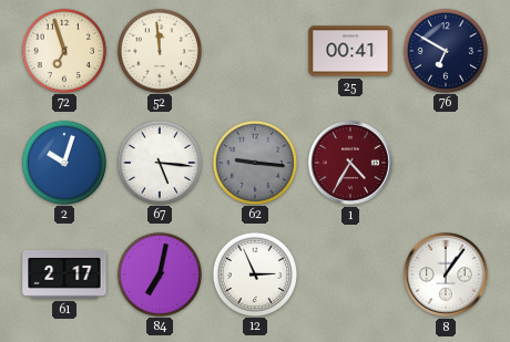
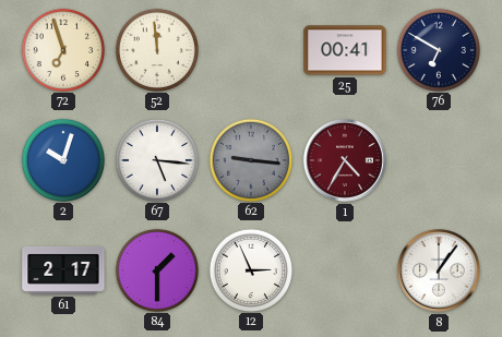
84: 7:02 -> 1:30
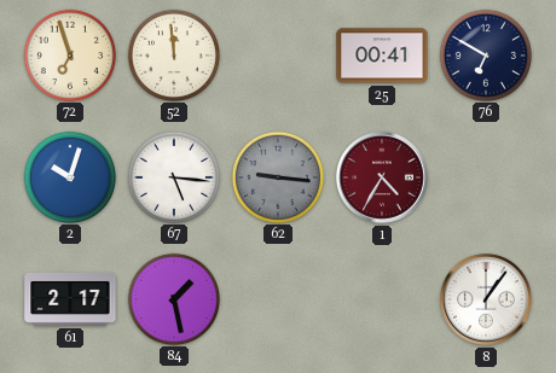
84: 1:30 -> 1:28
12: 2:56 -> none
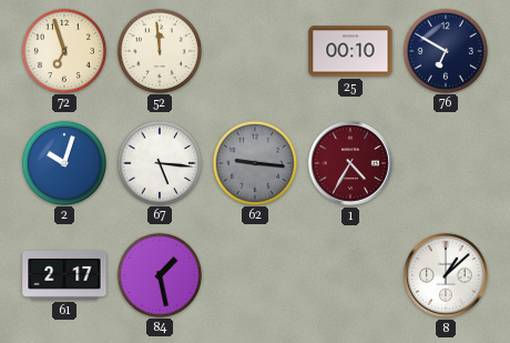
25: 00:41 -> 00:10
8: 1:06 -> 1:08
